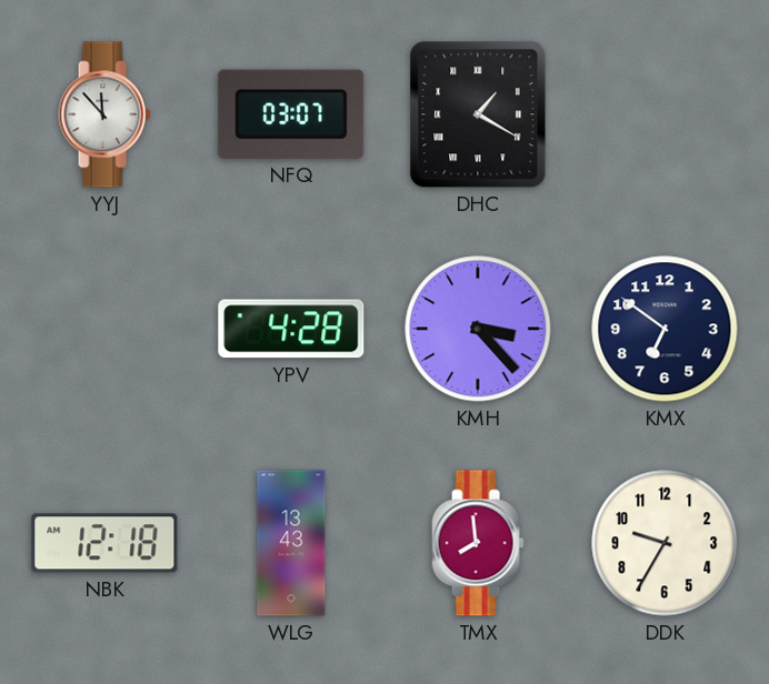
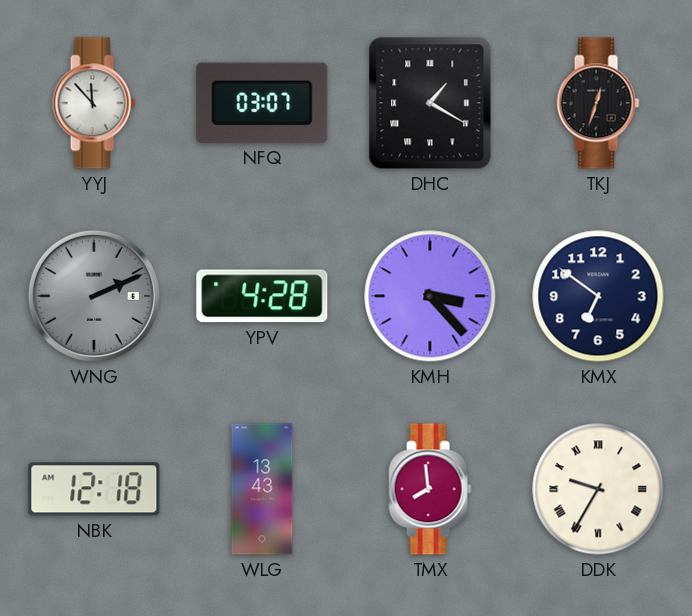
TKJ: none -> 12:33
WNG: none -> 2:11
DDK numerals: Arabic -> Roman
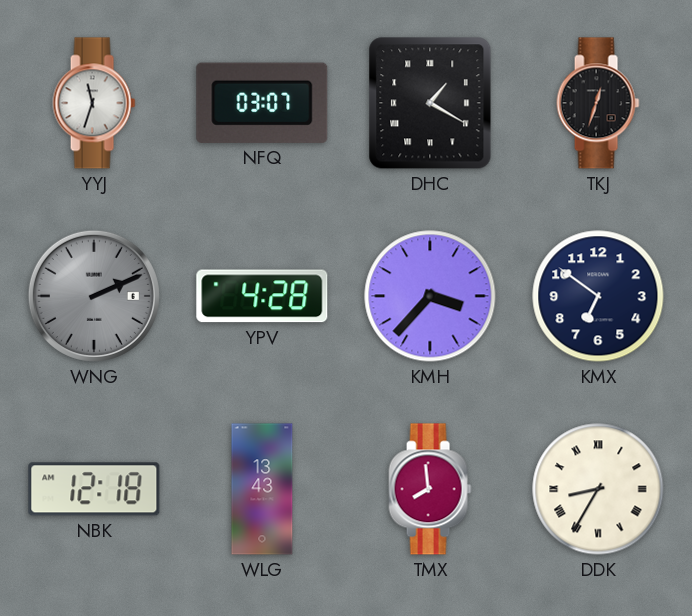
YYJ: 11:53 -> 11:33
KMH: 3:23 -> 3:37
DDK: 9:35 -> 8:35
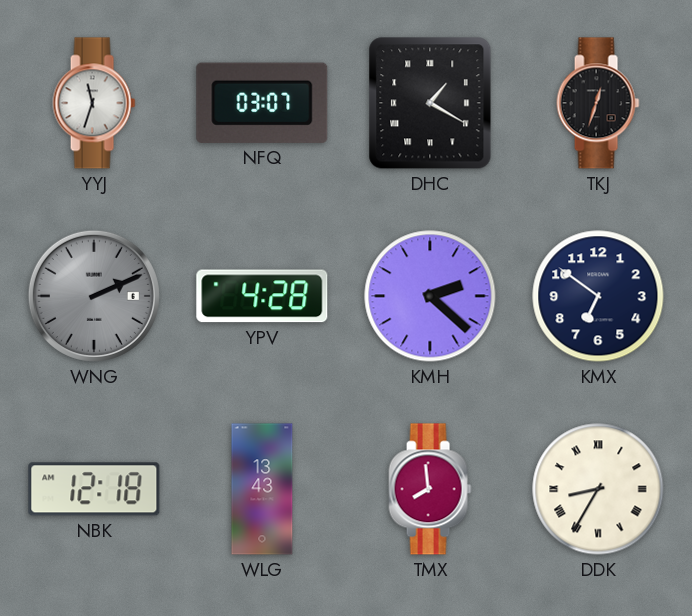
KMH: 3:37 -> 2:22
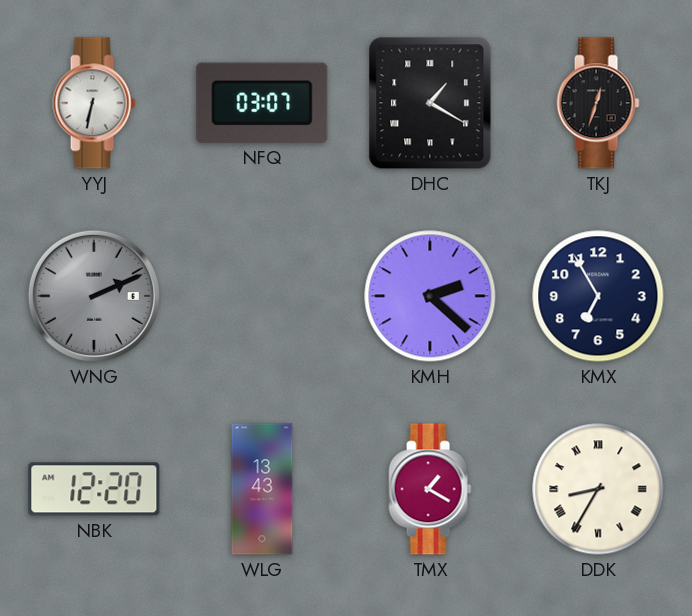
YYJ: 11:33 -> 6:32
YPV: 4:28 -> none
KMX: 6:51 -> 6:55
NBK: 12:18 -> 12:20
TMX: 7:59 -> 1:20
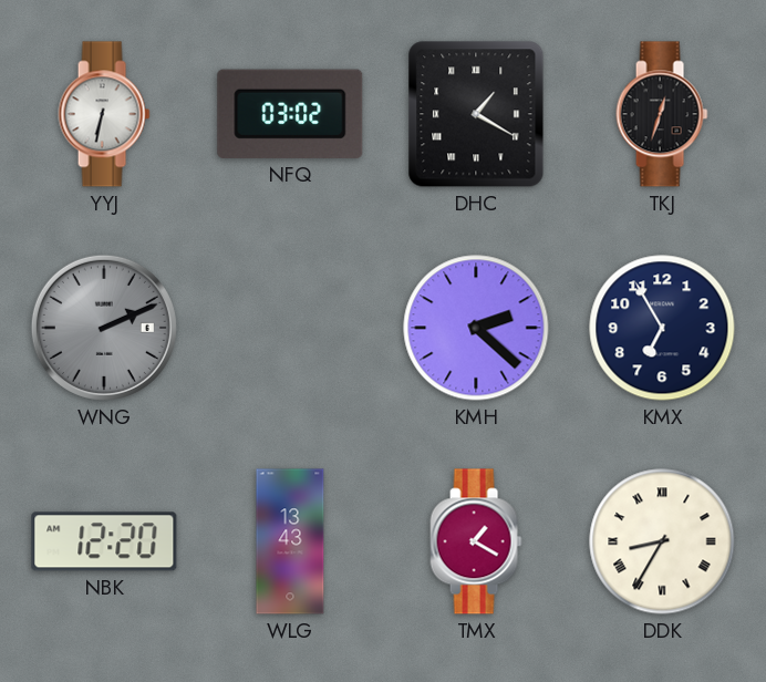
NFQ: 03:07 -> 03:02
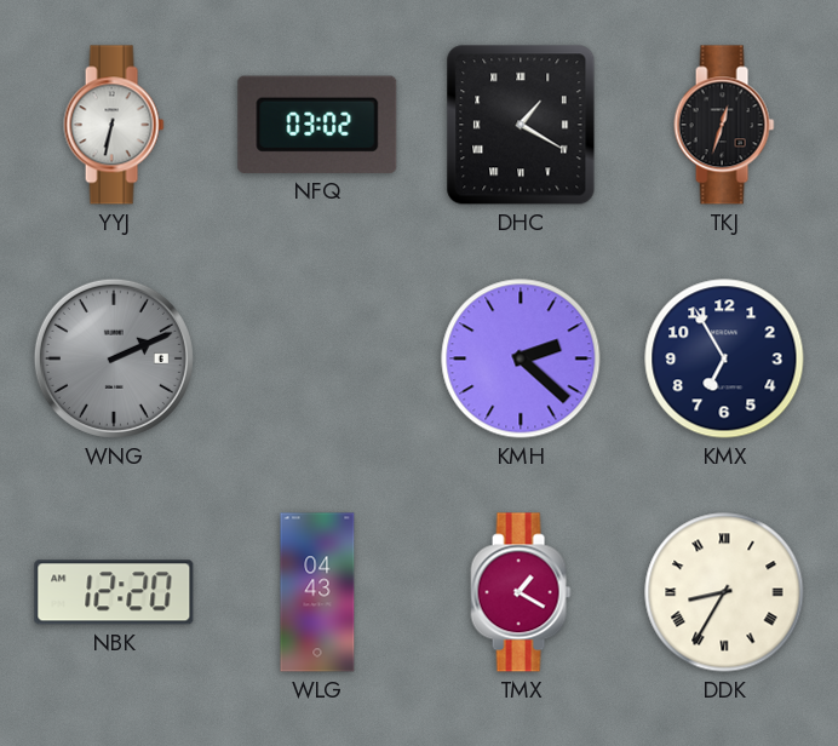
WLG: 13:43 -> 04:43
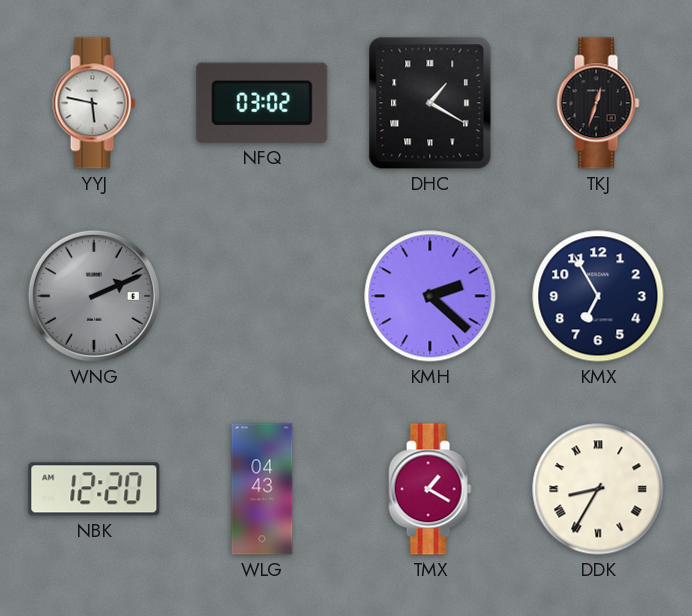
YYJ: 6:32 -> 5:47
